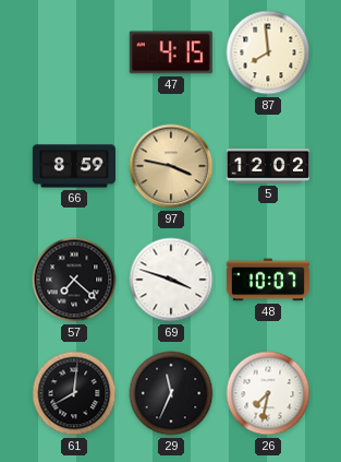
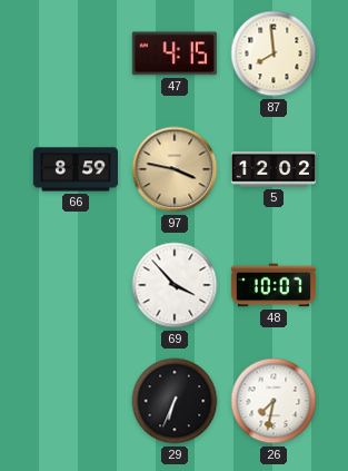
57: 7:22 -> none
69: 3:48 -> 3:53
61: 8:01 -> none
29: 11:34 -> 6:34
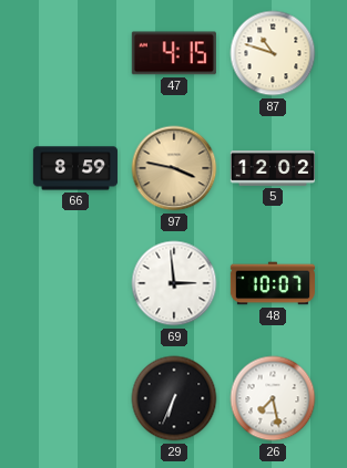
87: 7:59 -> 10:48
69: 3:53 -> 2:59
26: 7:32 -> 7:28
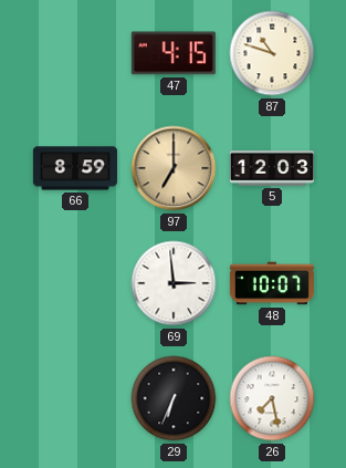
97: 3:47 -> 7:00
5: 12:02 -> 12:03
